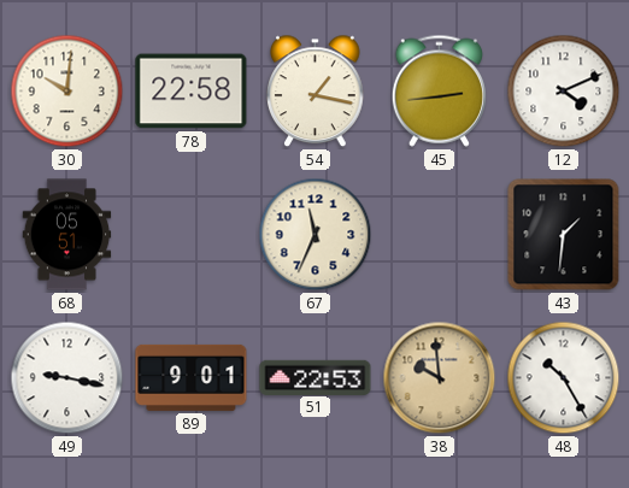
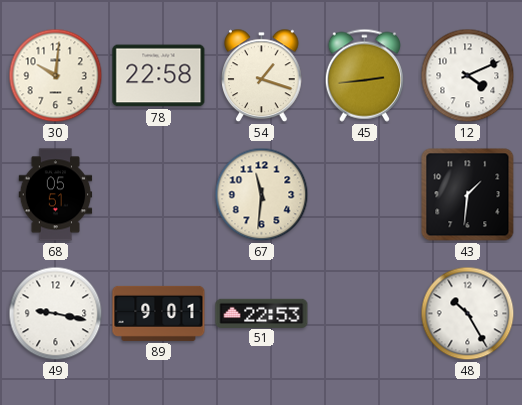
54: 1:17 -> 1:18
67: 11:34 -> 11:31
38: 9:59 -> none
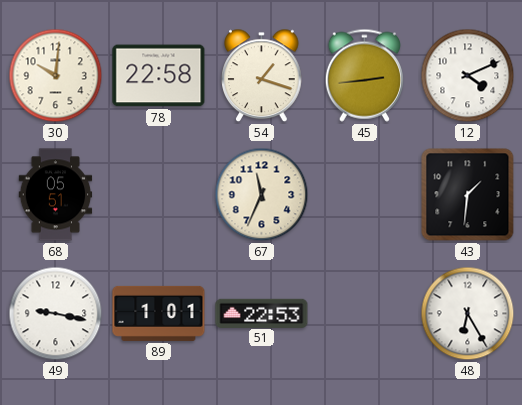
67: 11:31 -> 11:34
89: 9:01 -> 1:01
48: 10:25 -> 6:25
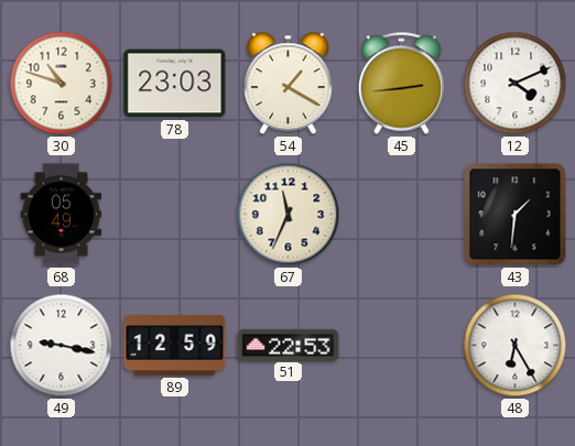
30: 10:01 -> 10:48
78: 22:58 -> 23:03
54: 1:18 -> 1:20
68: 05:51 -> 05:49
89: 1:01 -> 12:59
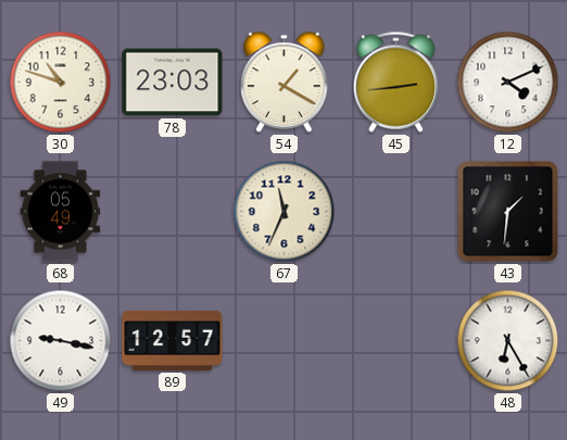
89: 12:59 -> 12:57
51: 22:53 -> none
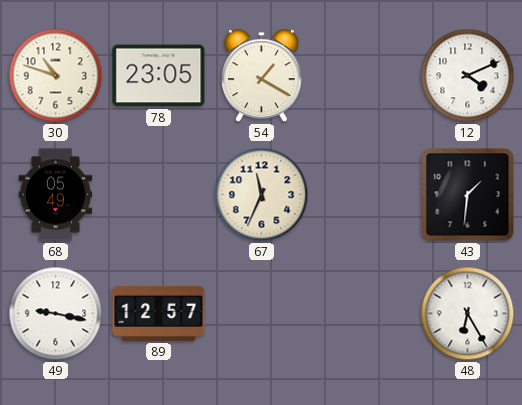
78: 23:03 -> 23:05
45: 2:44 -> none
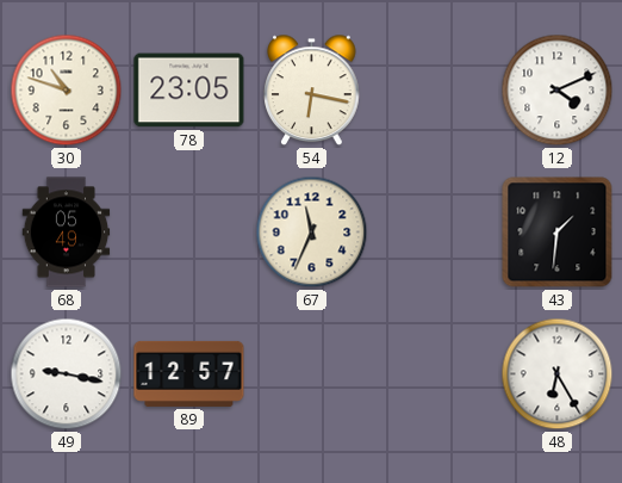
54: 1:20 -> 6:17
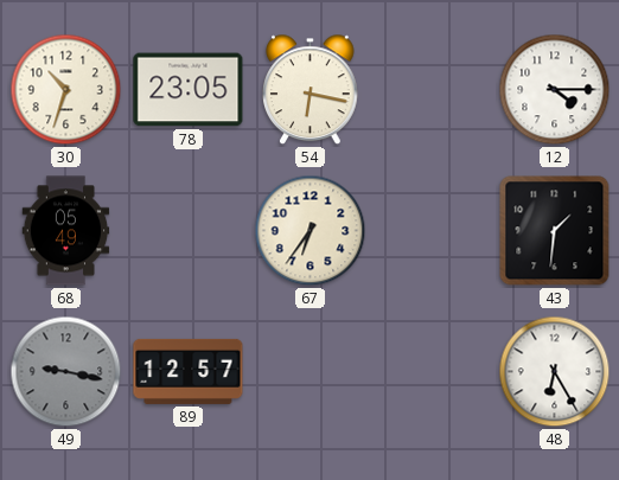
30: 10:48 -> 10:33
12: 4:11 -> 4:15
67: 11:34 -> 6:36
49 dial: white -> grey
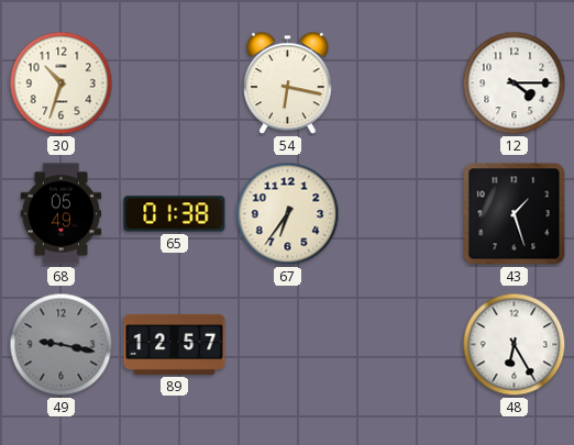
78: 23:05 -> none
65: none -> 01:38
43: 1:31 -> 1:27
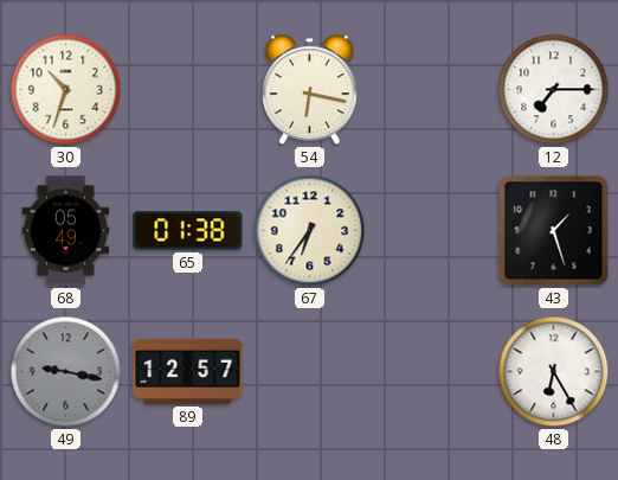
12: 4:15 -> 7:15
